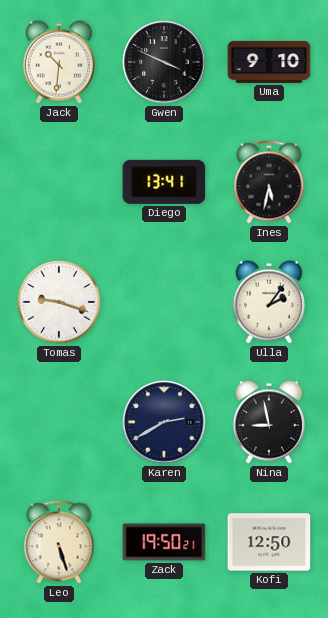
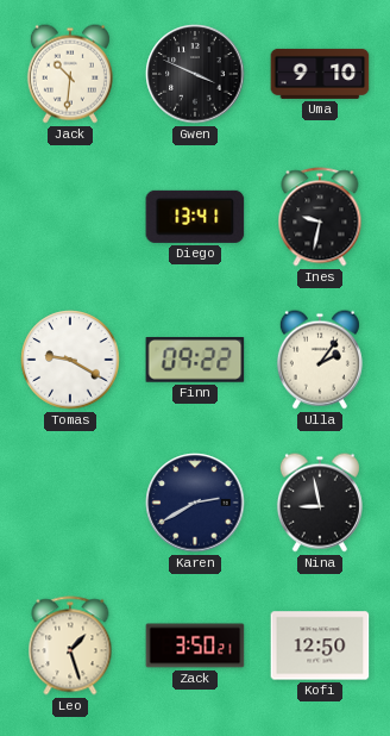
Ines: 5:32 -> 9:32
Tomas: 9:18 -> 9:20
Finn: none -> 09:22
Leo: 5:27 -> 1:27
Zack: 19:50 -> 3:50
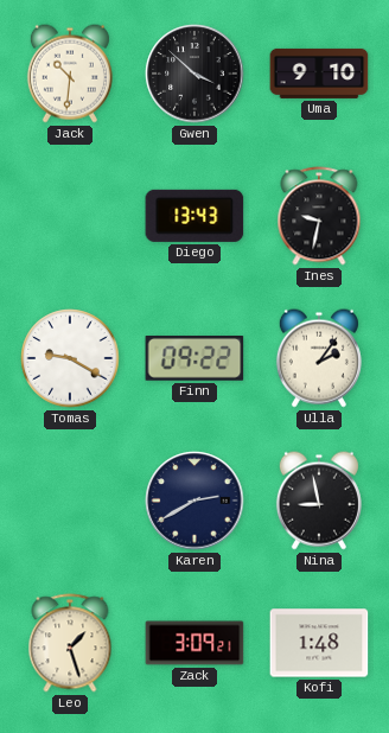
Gwen: 3:49 -> 3:52
Diego: 13:41 -> 13:43
Zack: 3:50 -> 3:09
Kofi: 12:50 -> 1:48
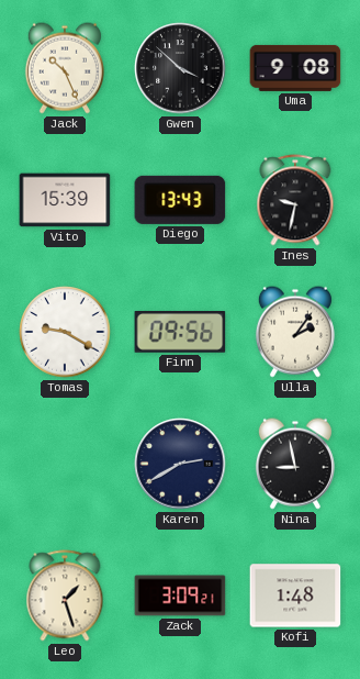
Jack: 10:31 -> 10:26
Uma: 9:10 -> 9:08
Vito: none -> 15:39
Finn: 09:22 -> 09:56
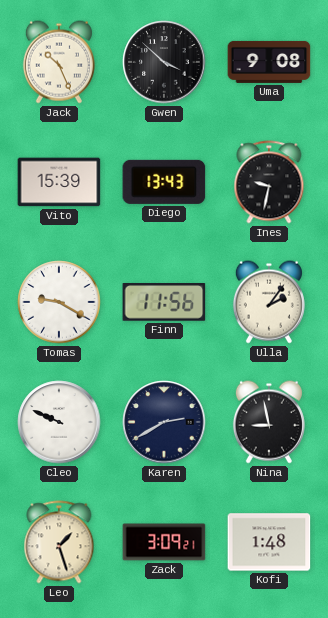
Finn: 09:56 -> 11:56
Cleo: none -> 9:49
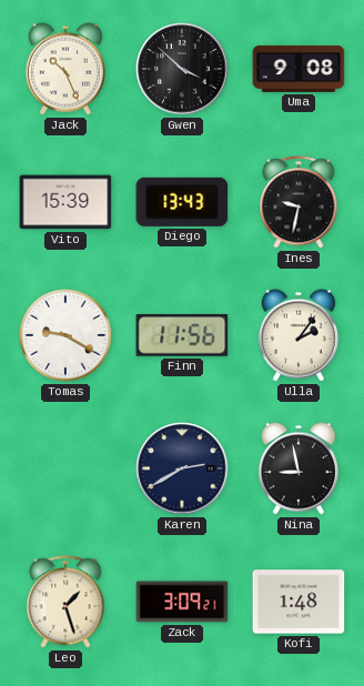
Cleo: 9:49 -> none
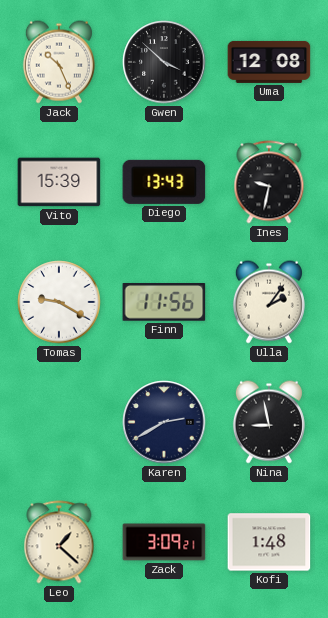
Uma: 9:08 -> 12:08
Leo: 1:27 -> 1:22
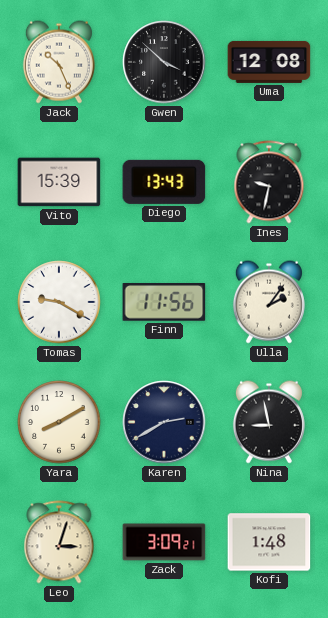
Yara: none -> 8:10
Leo: 1:22 -> 3:03
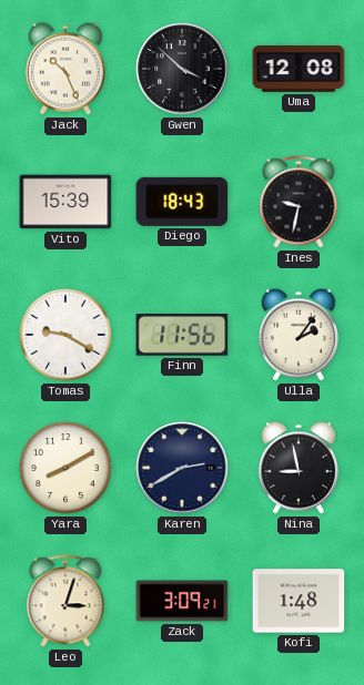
Diego: 13:43 -> 18:43
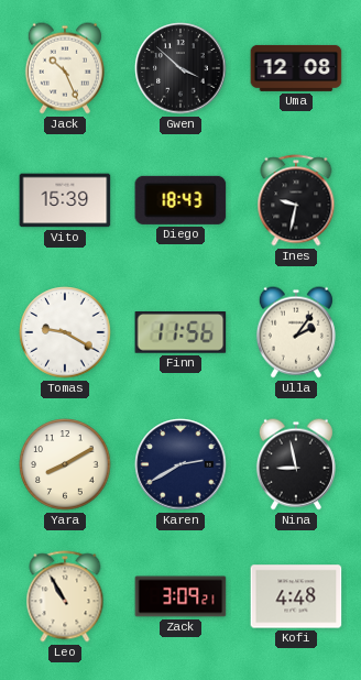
Leo: 3:03 -> 10:55
Kofi: 1:48 -> 4:48
